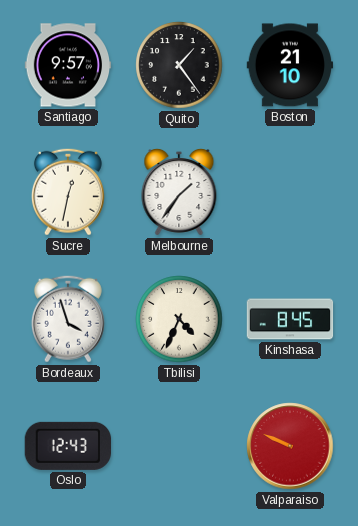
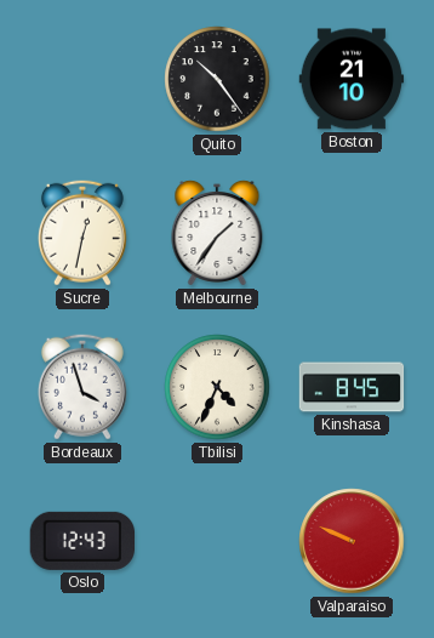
Santiago: 9:57 -> none
Quito: 1:24 -> 10:24
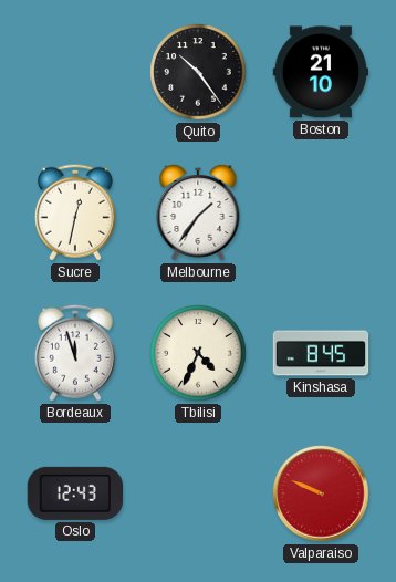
Bordeaux: 3:57 -> 11:57
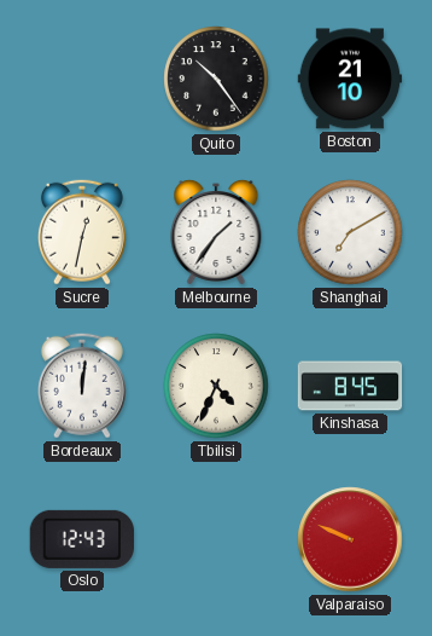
Shanghai: none -> 7:10
Bordeaux: 11:57 -> 12:01
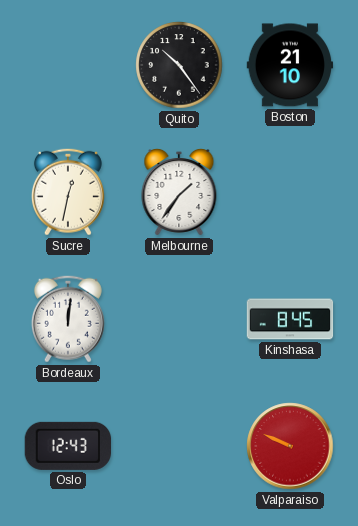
Shanghai: 7:10 -> none
Tbilisi: 4:34 -> none
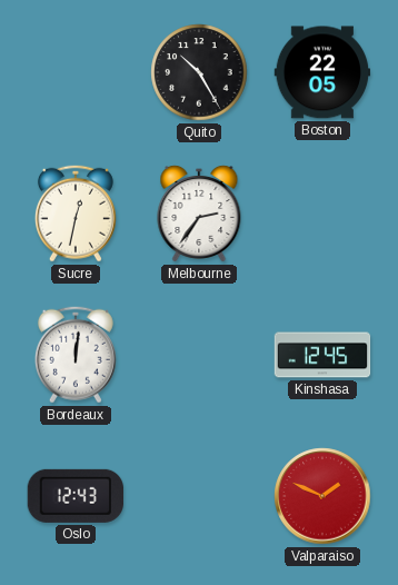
Quito: 10:24 -> 10:25
Boston: 21:10 -> 22:05
Melbourne: 1:36 -> 2:36
Kinshasa: 8:45 -> 12:45
Valparaiso: 9:49 -> 1:49
